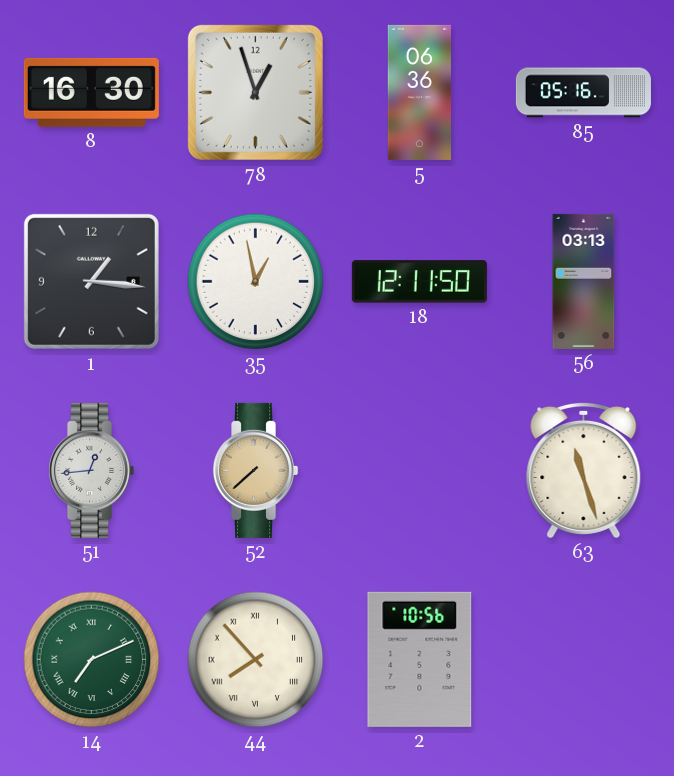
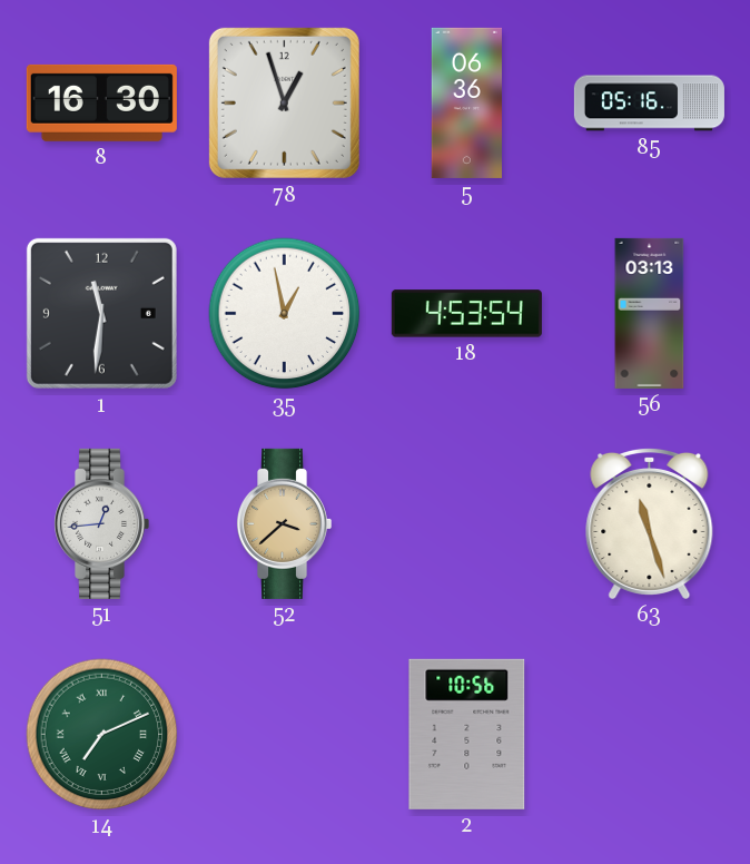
1: 1:16 -> 11:31
18: 12:11 -> 4:53
52: 7:38 -> 3:38
44: 7:53 -> none
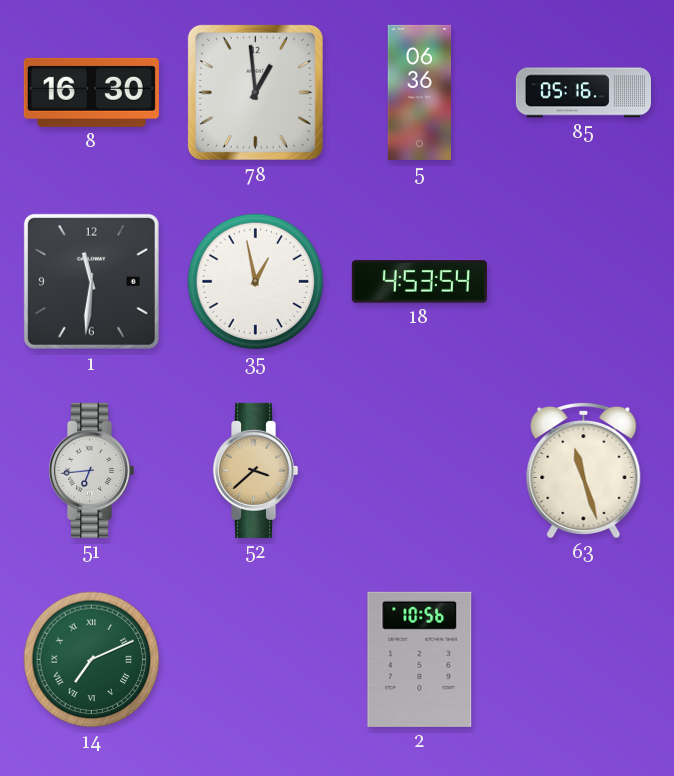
78: 12:57 -> 12:59
56: 03:13 -> none
51: 12:44 -> 6:44
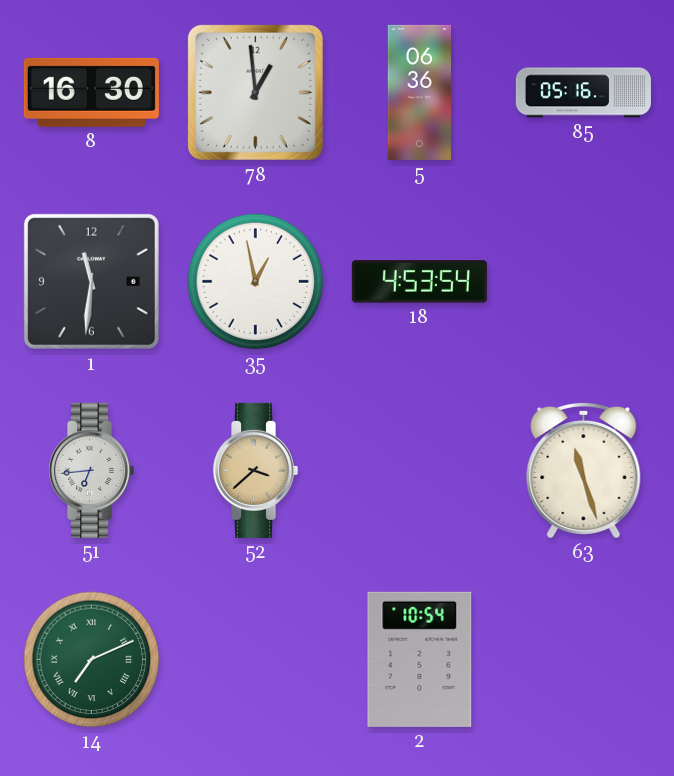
2: 10:56 -> 10:54
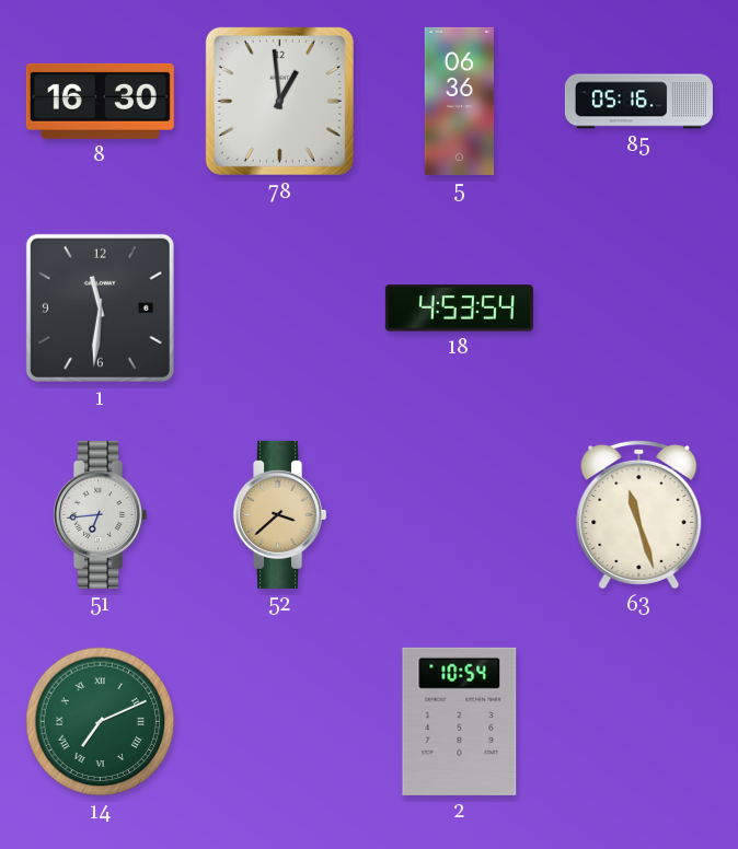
35: 12:58 -> none
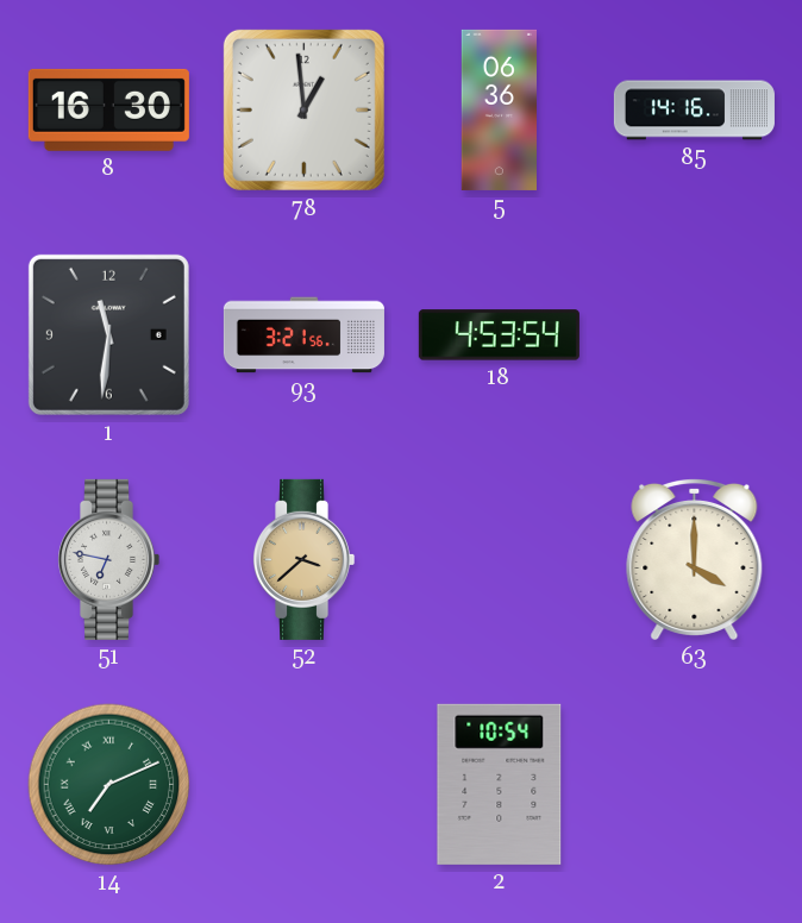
85: 05:16 -> 14:16
93: none -> 3:21
51: 6:44 -> 6:47
63: 11:27 -> 4:00
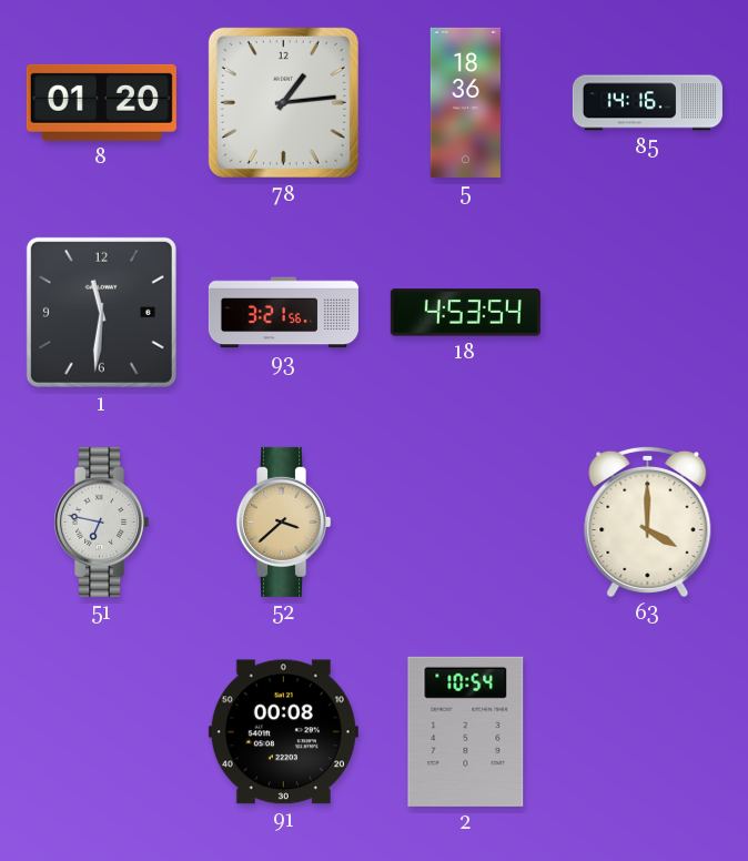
8: 16:30 -> 01:20
78: 12:59 -> 1:14
5: 06:36 -> 18:36
14: 7:11 -> none
91: none -> 00:08
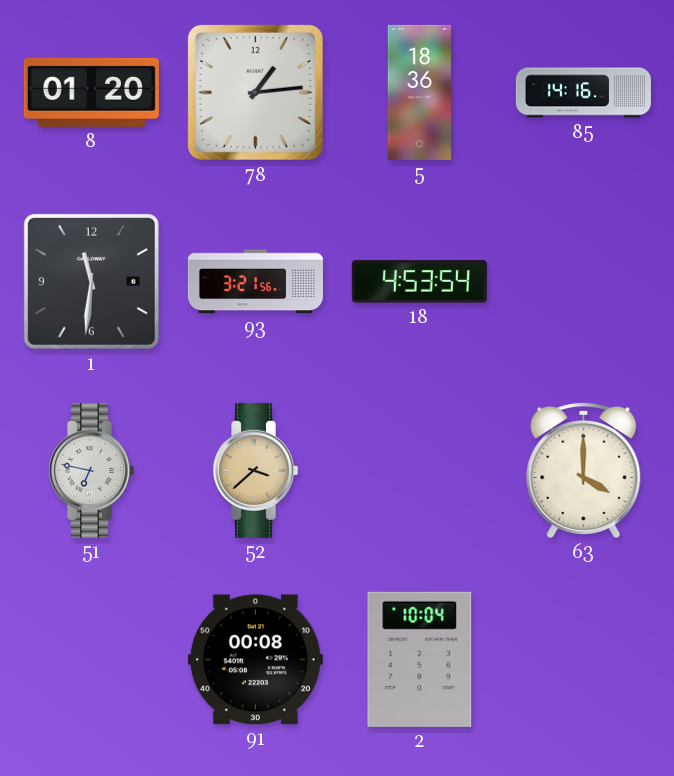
2: 10:54 -> 10:04
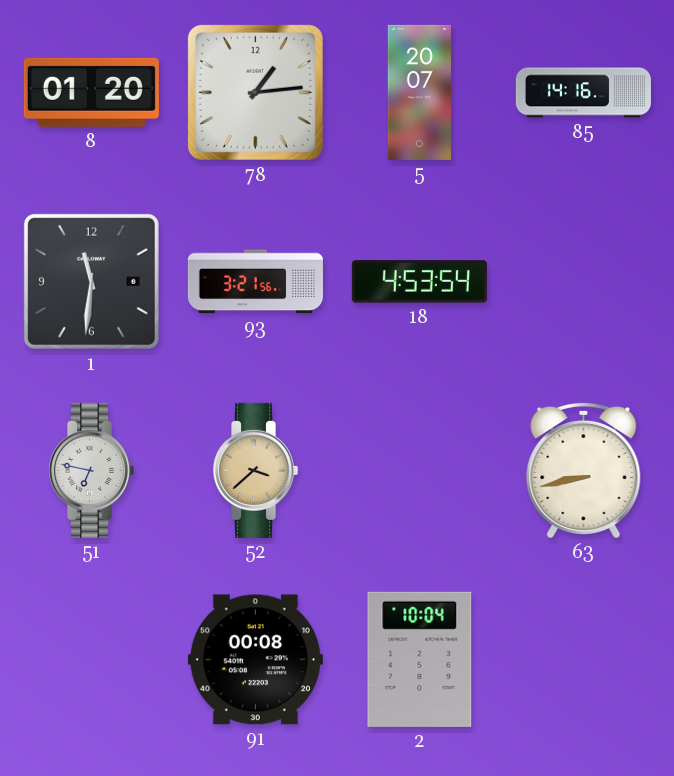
5: 18:36 -> 20:07
63: 4:00 -> 8:43
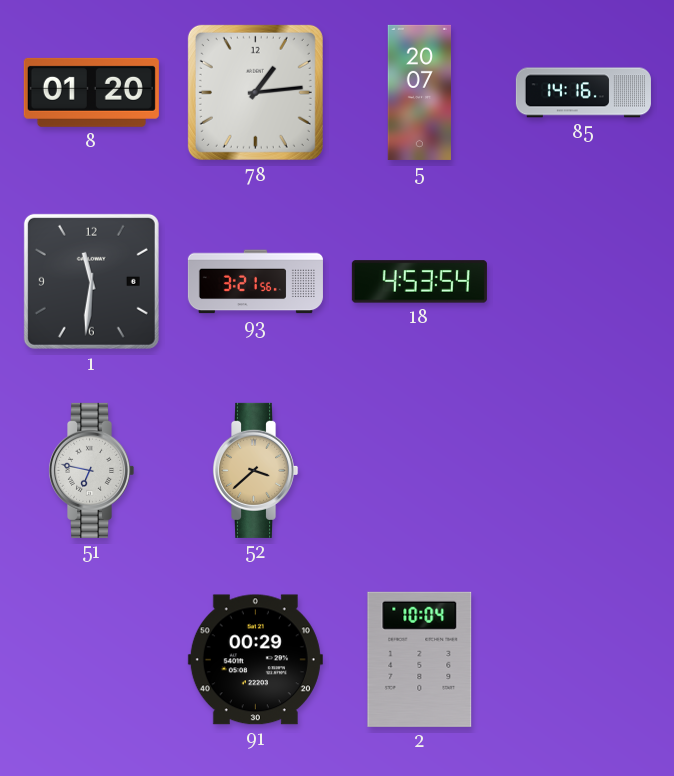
63: 8:43 -> none
91: 00:08 -> 00:29
